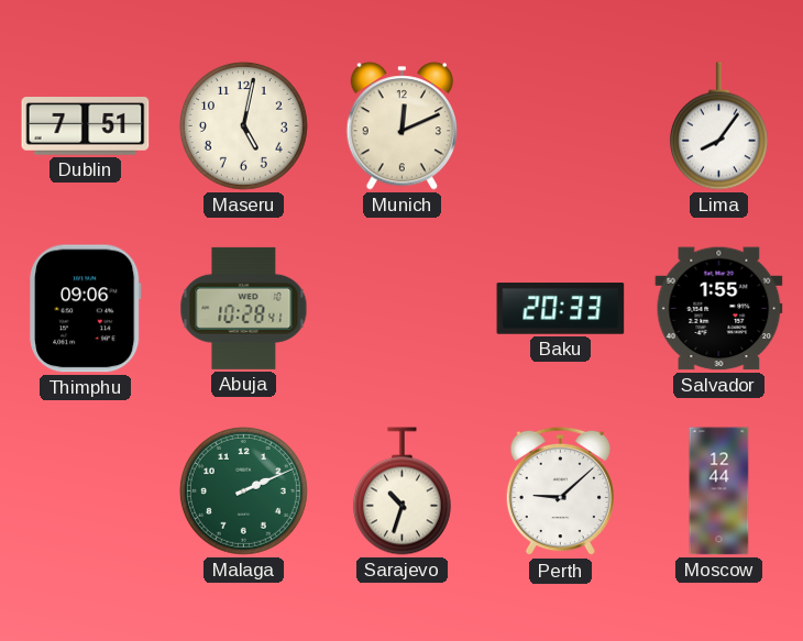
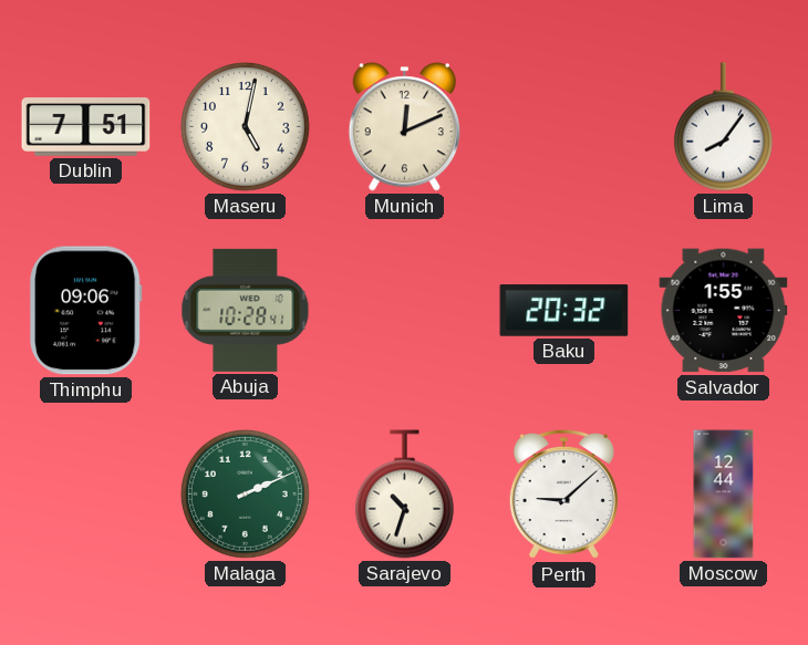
Baku: 20:33 -> 20:32
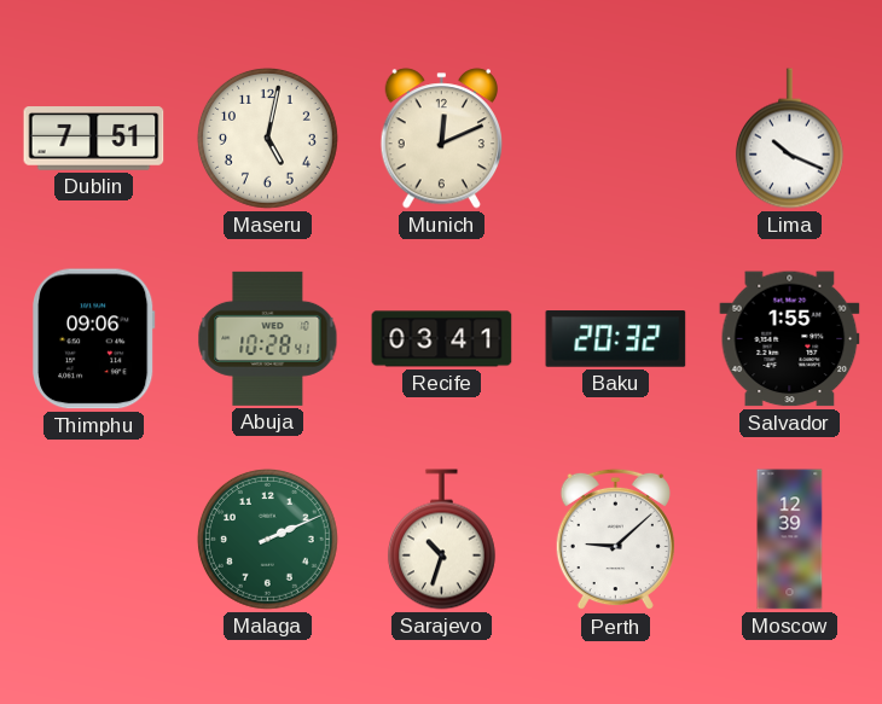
Lima: 8:06 -> 10:19
Recife: none -> 03:41
Moscow: 12:44 -> 12:39
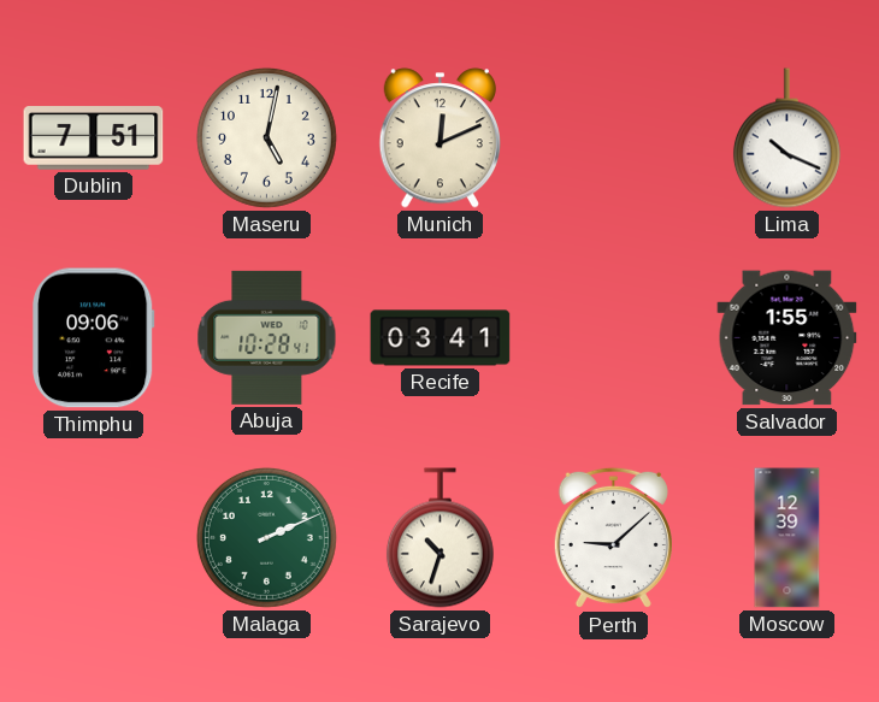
Baku: 20:32 -> none
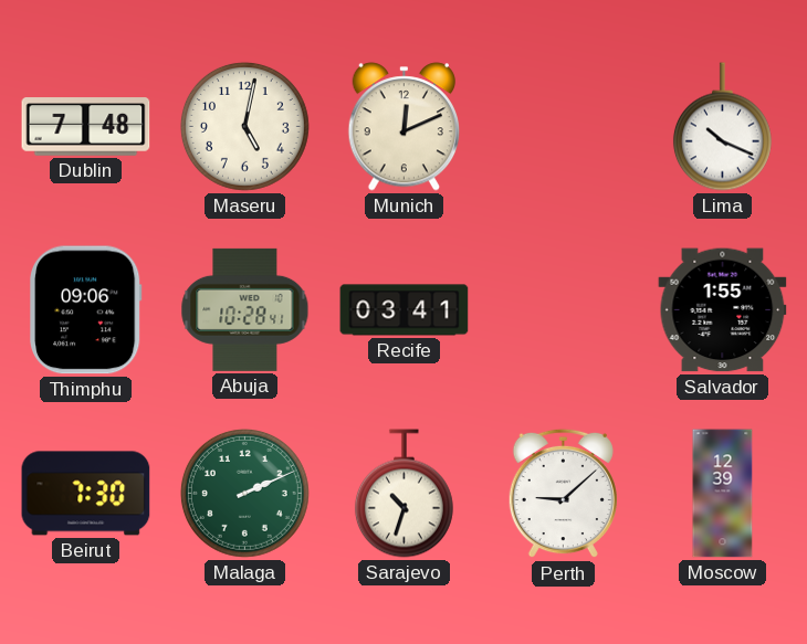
Dublin: 7:51 -> 7:48
Beirut: none -> 7:30
